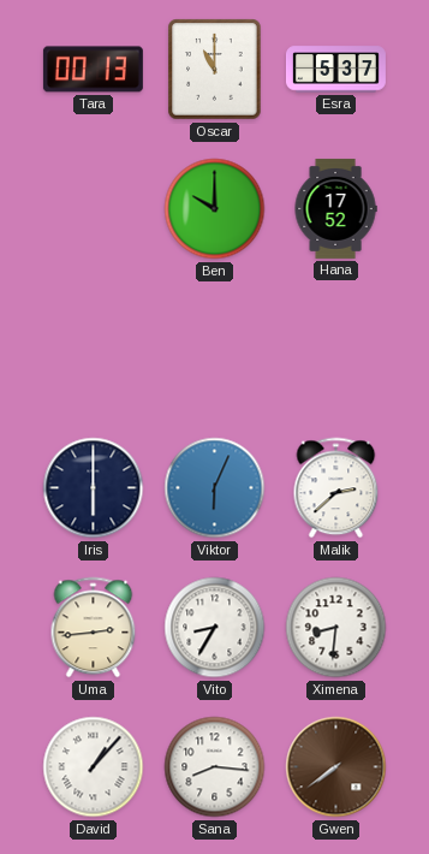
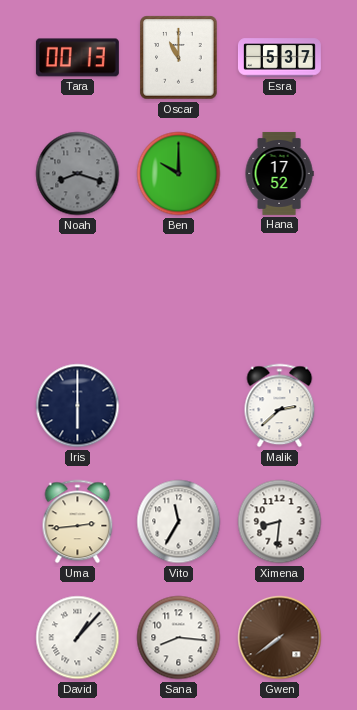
Noah: none -> 8:18
Viktor: 6:04 -> none
Vito: 8:35 -> 11:35
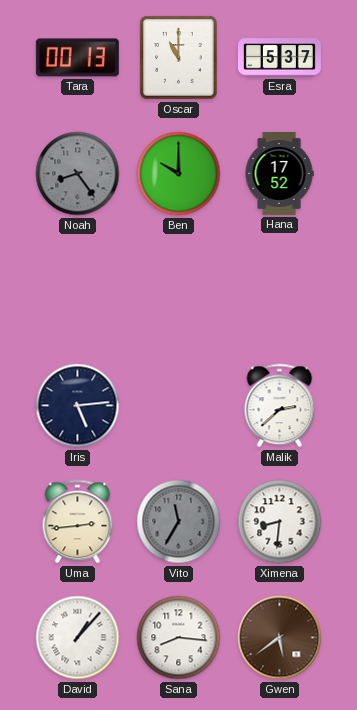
Noah: 8:18 -> 8:24
Iris: 6:00 -> 5:14
Vito dial: white -> grey
Gwen: 7:39 -> 5:39
